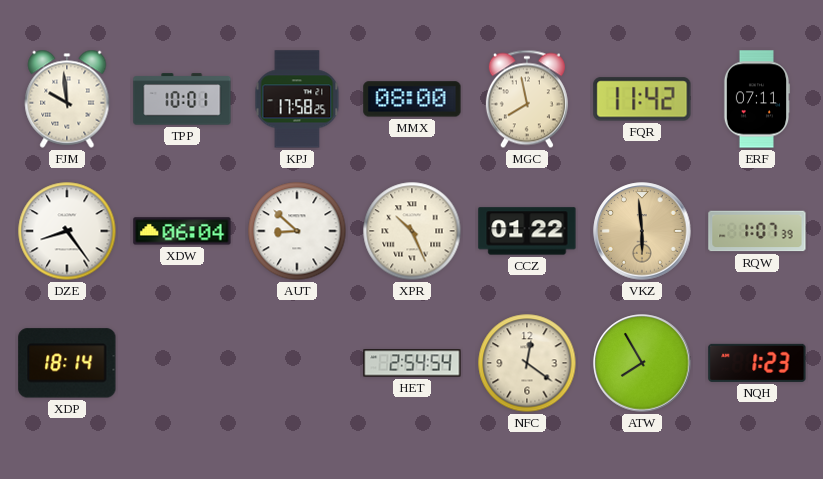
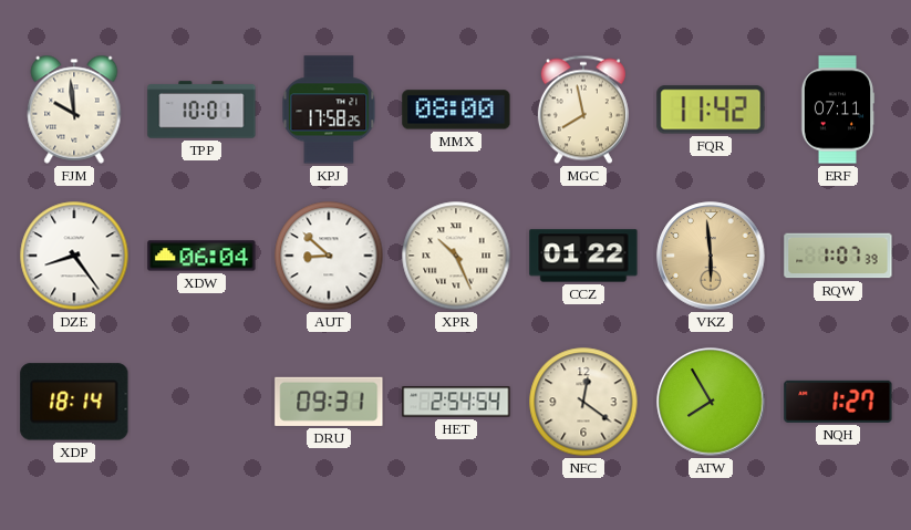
DRU: none -> 09:31
NQH: 1:23 -> 1:27
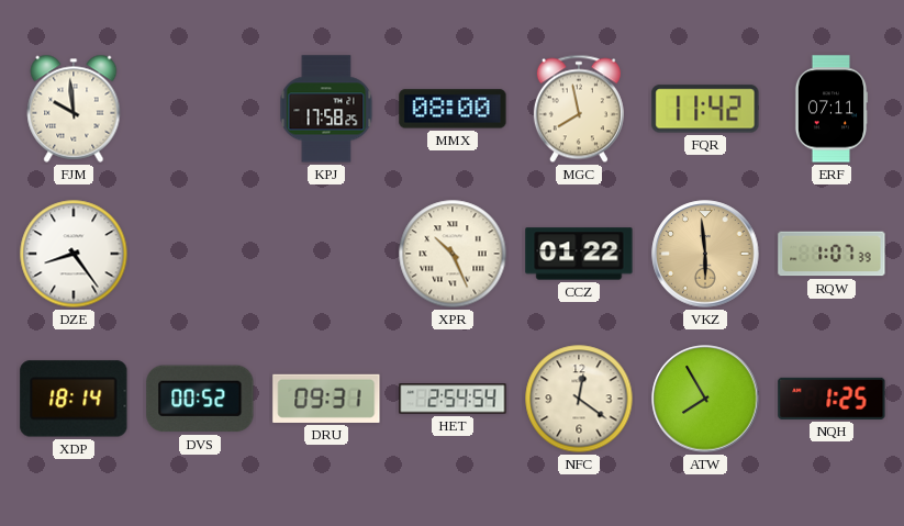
TPP: 10:01 -> none
XDW: 06:04 -> none
AUT: 8:52 -> none
DVS: none -> 00:52
NQH: 1:27 -> 1:25
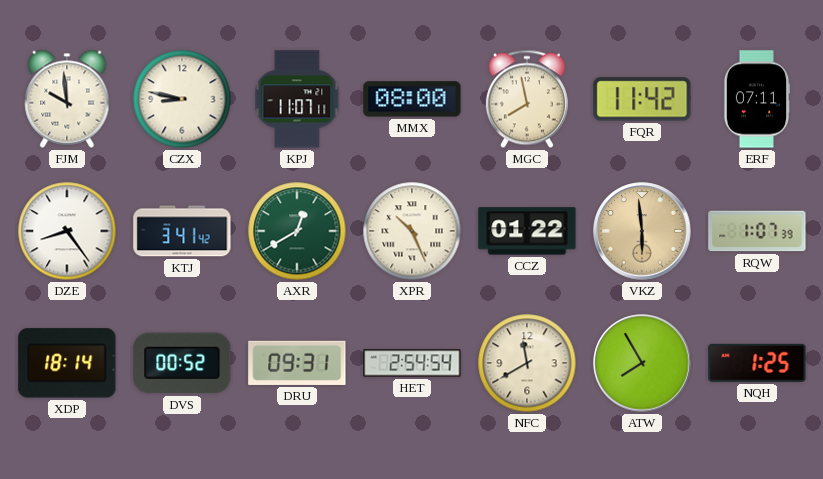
CZX: none -> 8:47
KPJ: 17:58 -> 11:07
KTJ: none -> 3:41
AXR: none -> 12:40
NFC: 12:21 -> 11:40
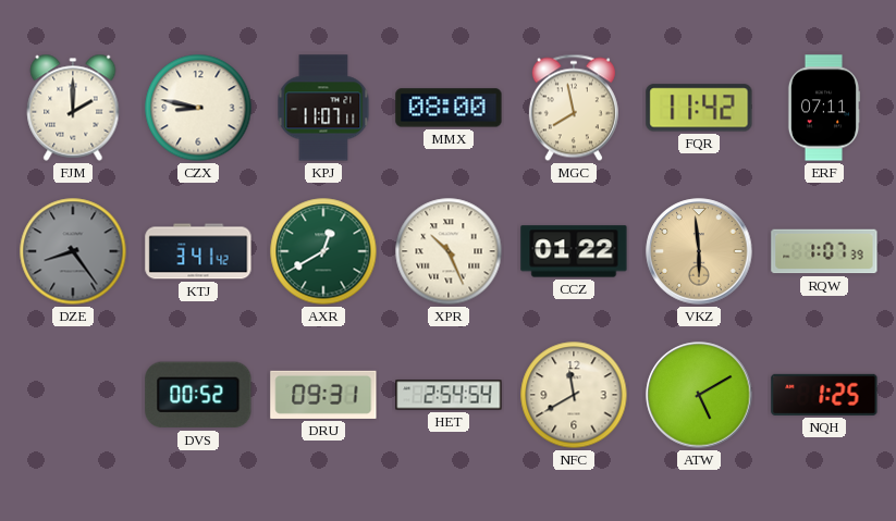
FJM: 9:59 -> 2:00
DZE dial: white -> grey
XDP: 18:14 -> none
ATW: 7:55 -> 5:10
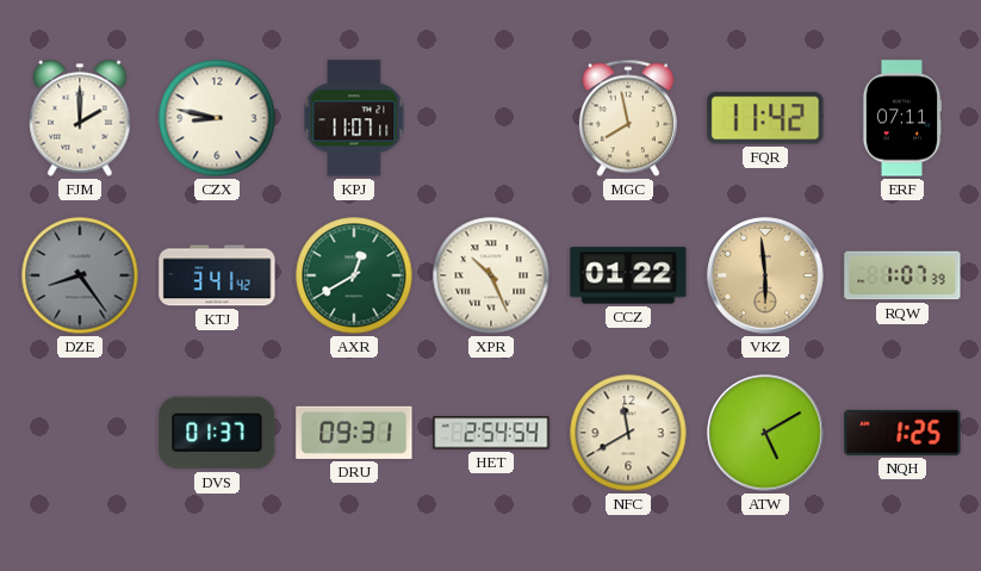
MMX: 08:00 -> none
DVS: 00:52 -> 01:37
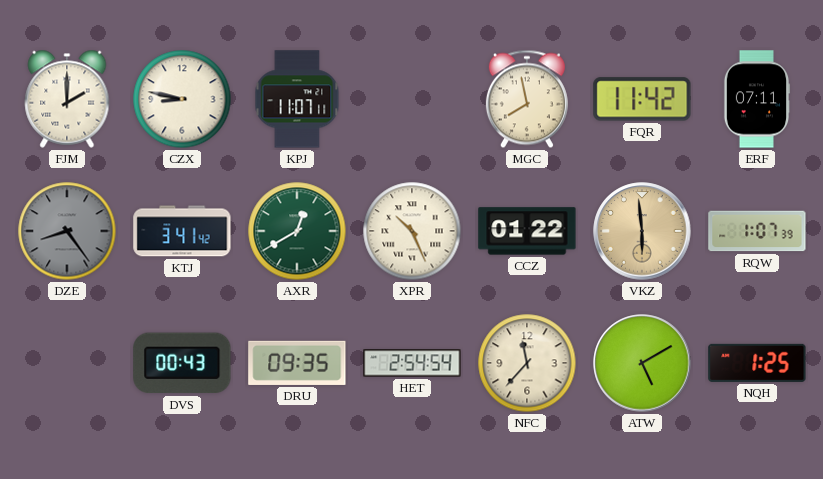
DVS: 01:37 -> 00:43
DRU: 09:31 -> 09:35
NFC: 11:40 -> 11:37
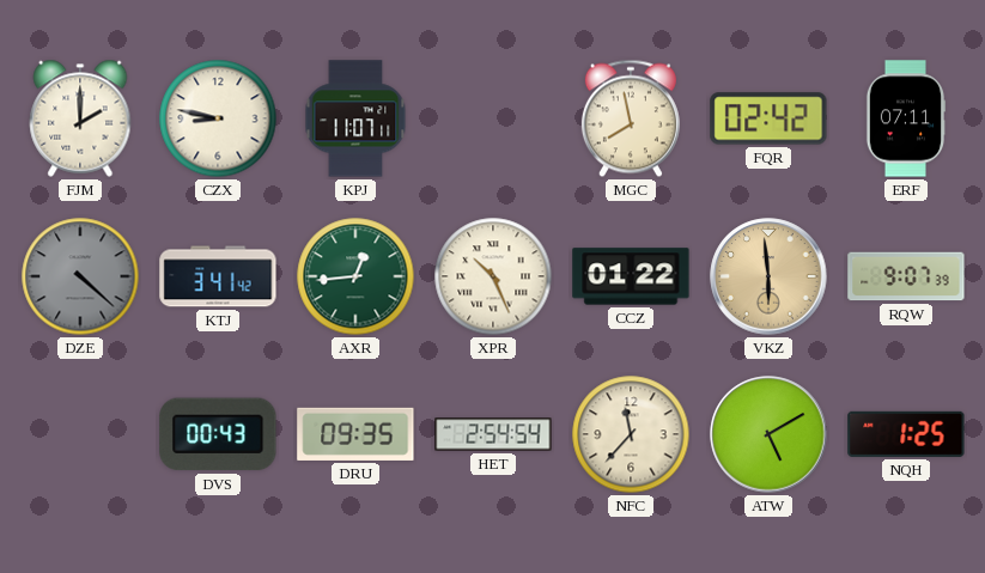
FQR: 11:42 -> 02:42
DZE: 8:24 -> 4:22
AXR: 12:40 -> 12:44
RQW: 1:07 -> 9:07
